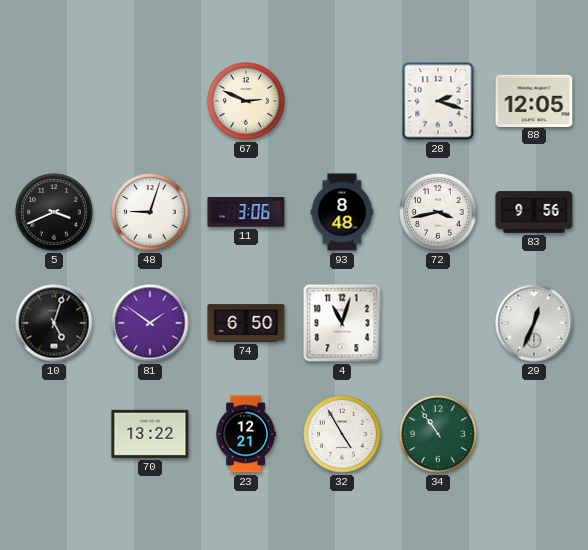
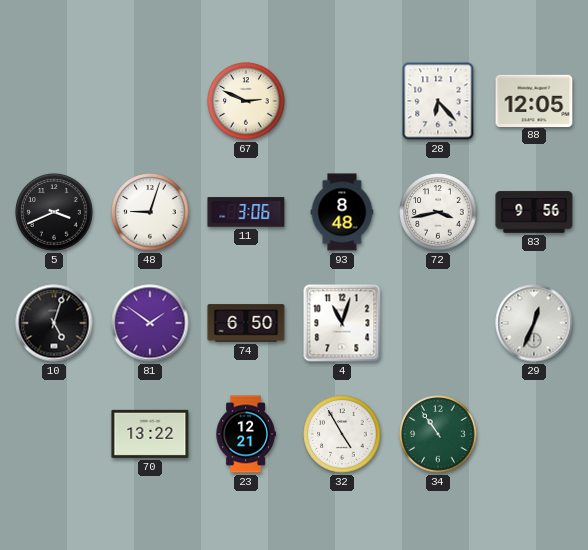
28: 2:18 -> 6:23
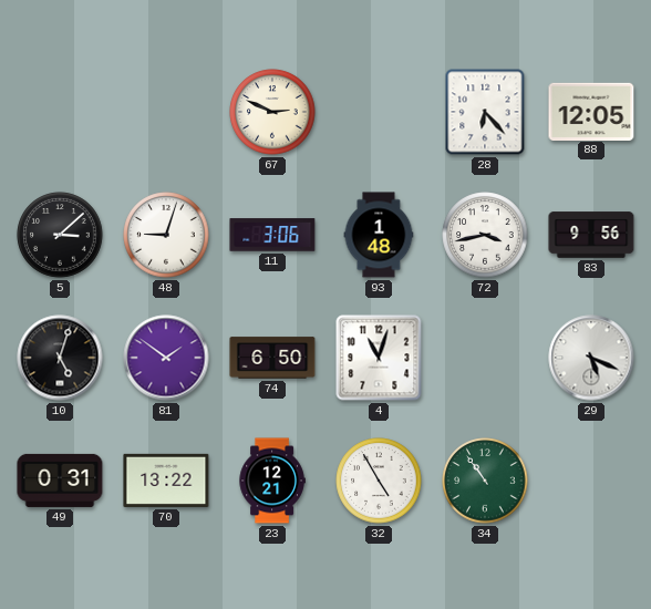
5: 3:41 -> 3:08
93: 8:48 -> 1:48
29: 12:34 -> 5:19
49: none -> 0:31
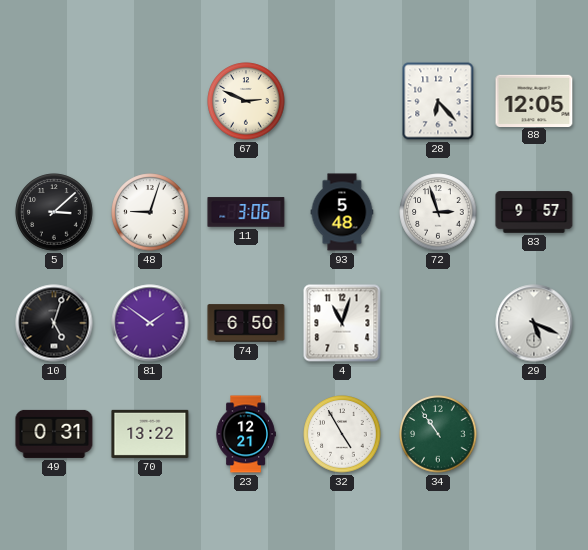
93: 1:48 -> 5:48
72: 3:43 -> 2:57
83: 9:56 -> 9:57
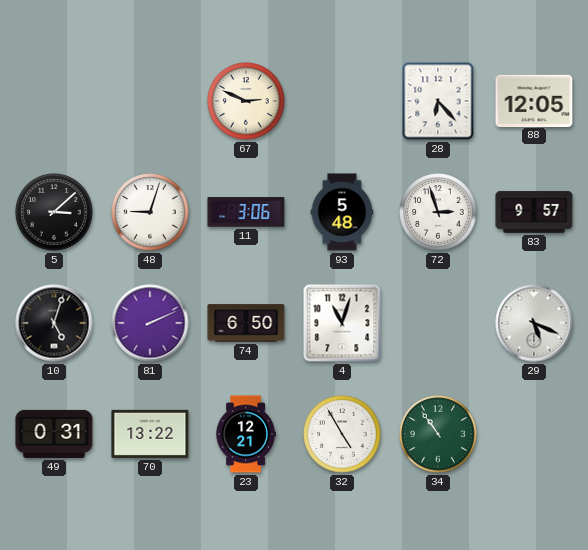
81: 1:51 -> 2:11
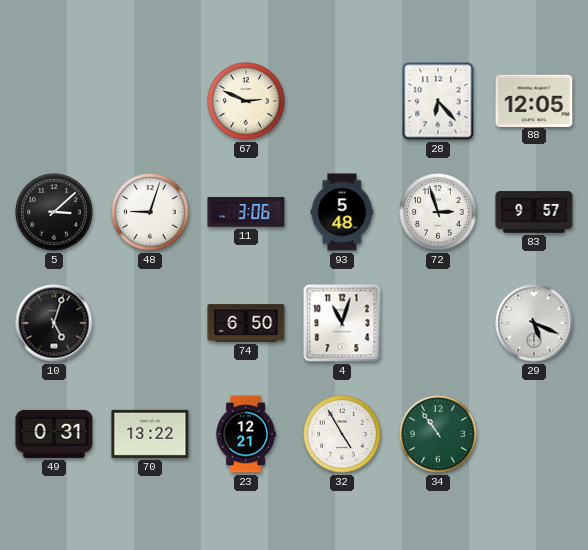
81: 2:11 -> none
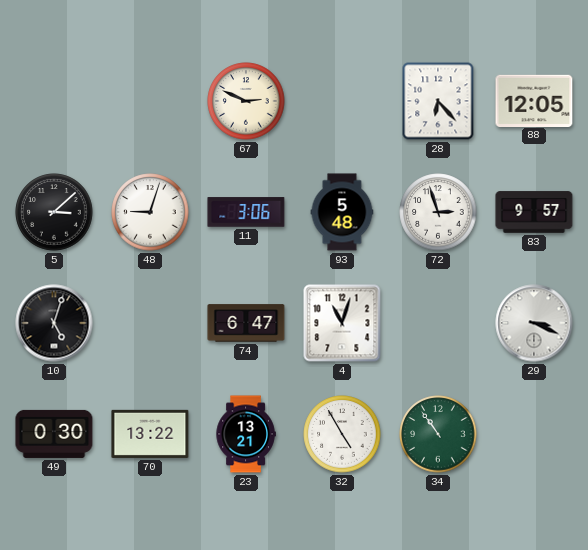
74: 6:50 -> 6:47
29: 5:19 -> 3:19
49: 0:31 -> 0:30
23: 12:21 -> 13:21
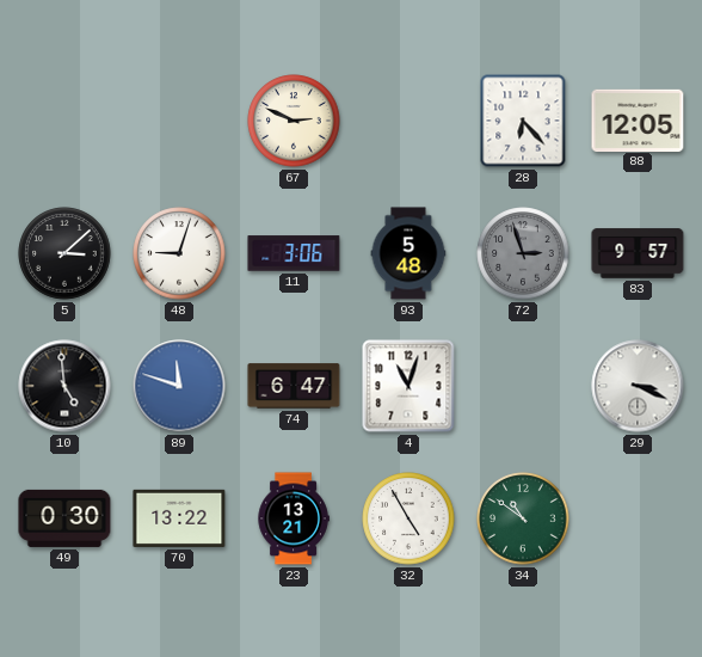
72 dial: white -> grey
10: 5:03 -> 4:59
89: none -> 11:48
34: 10:54 -> 10:51
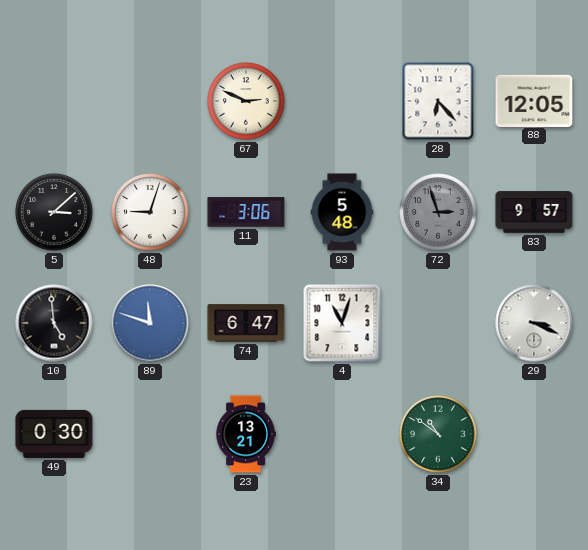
70: 13:22 -> none
32: 4:55 -> none
